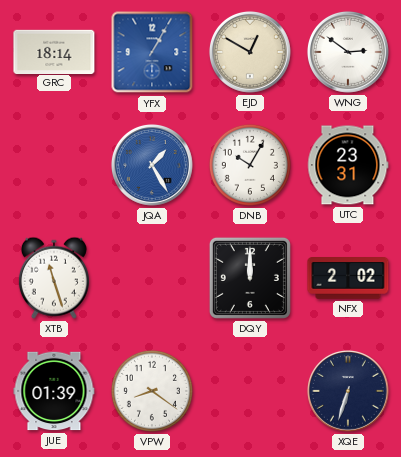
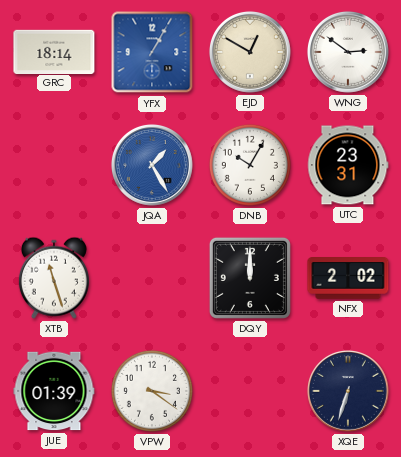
VPW: 8:21 -> 3:21
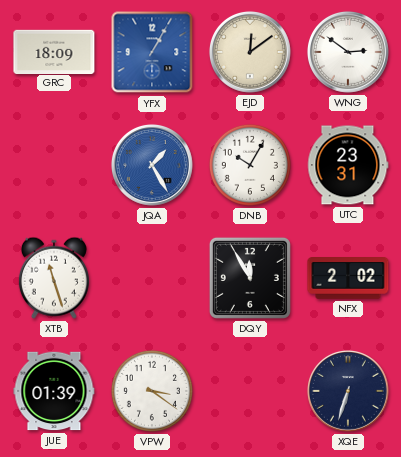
GRC: 18:14 -> 18:09
EJD: 12:50 -> 12:09
DQY: 12:00 -> 11:55
